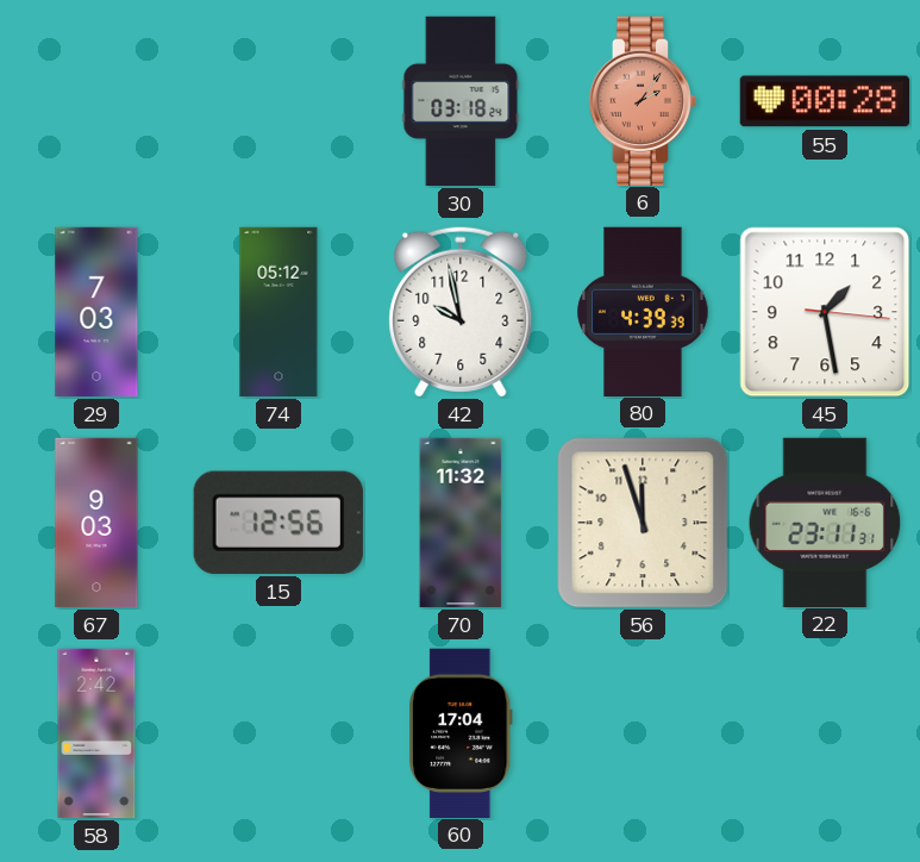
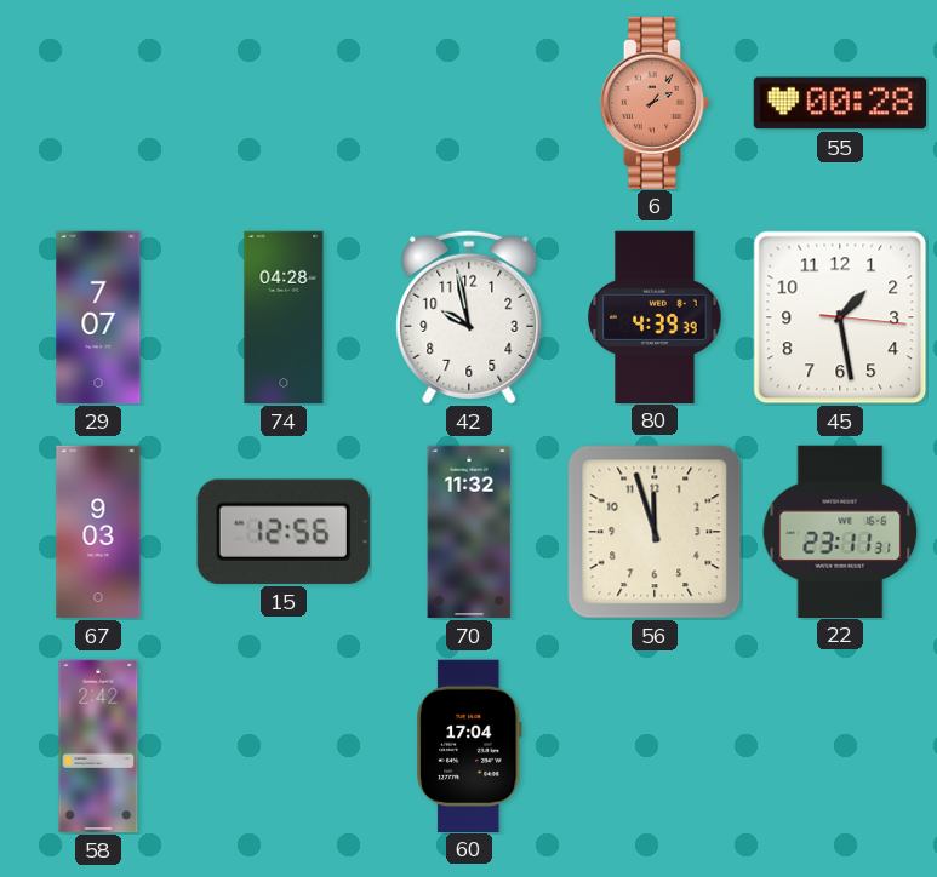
30: 03:18 -> none
29: 7:03 -> 7:07
74: 05:12 -> 04:28
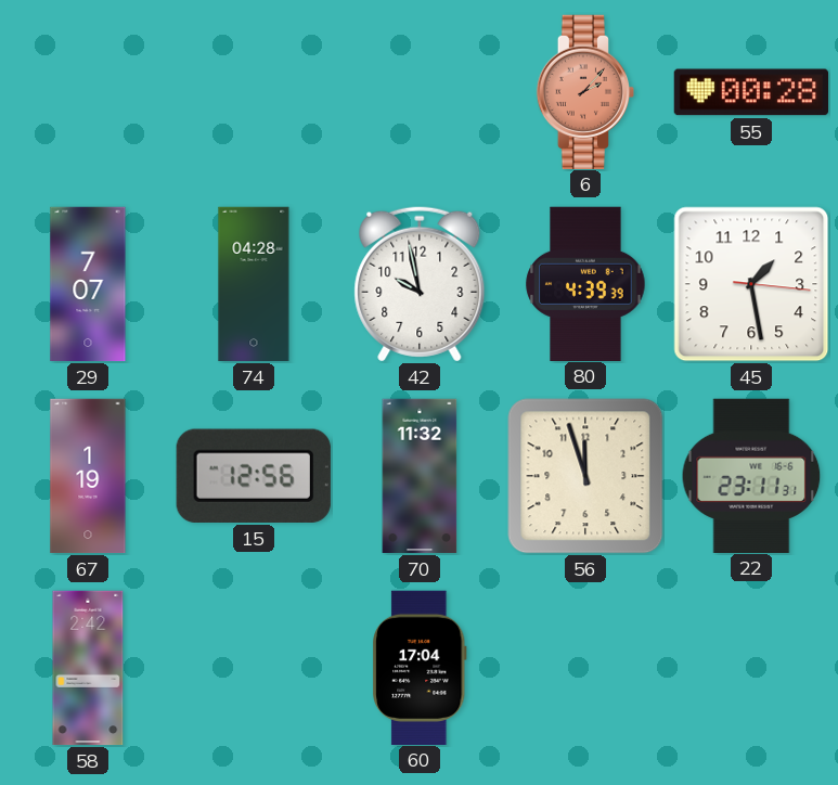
6: 2:06 -> 2:07
67: 9:03 -> 1:19
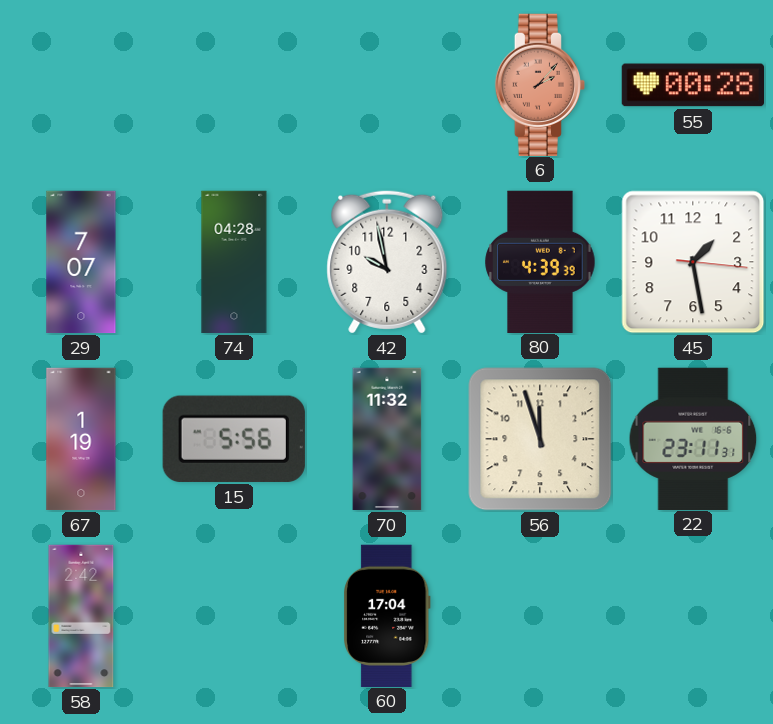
15: 12:56 -> 5:56
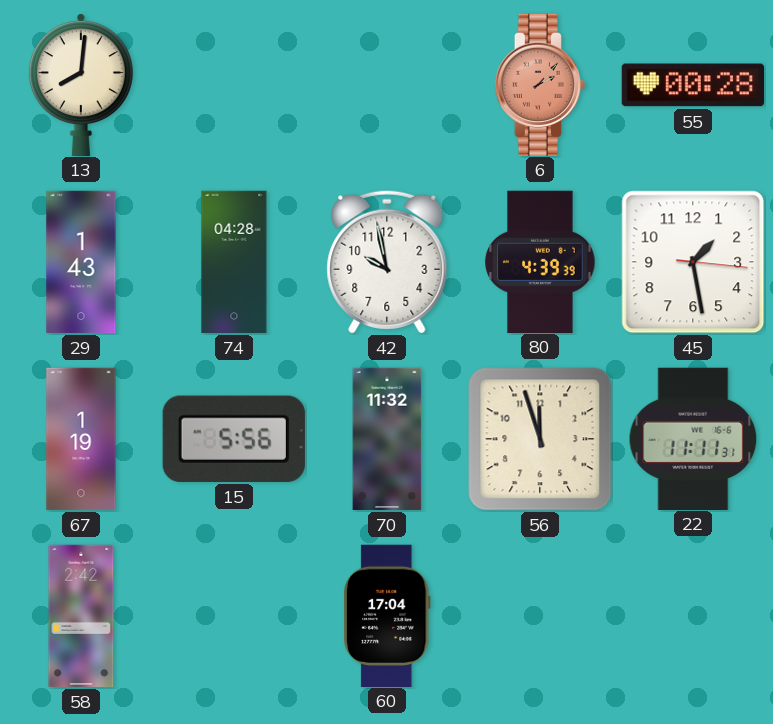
13: none -> 8:01
29: 7:07 -> 1:43
22: 23:11 -> 11:11
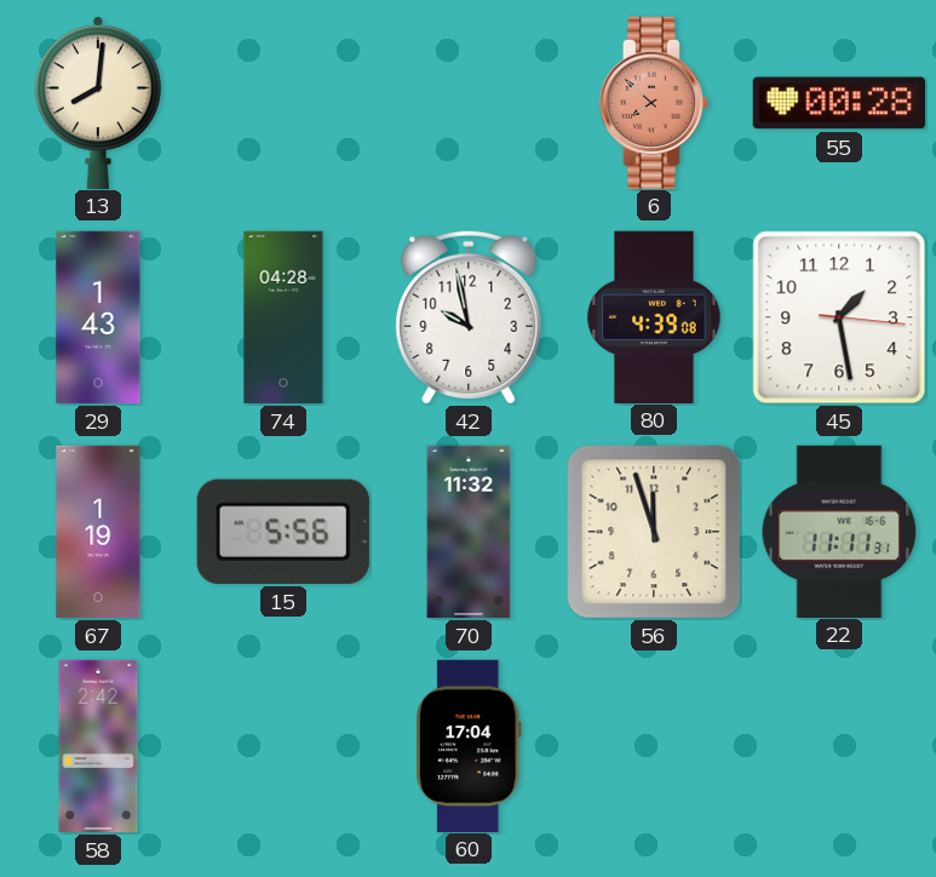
6: 2:07 -> 7:52
80: 4:39:39 -> 4:39:08
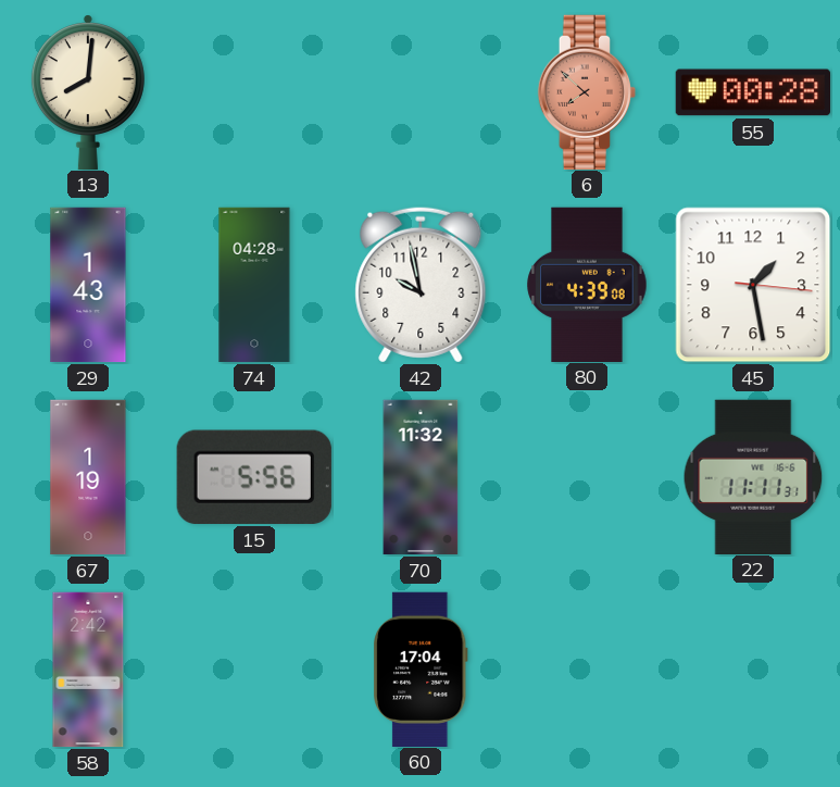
56: 11:57 -> none
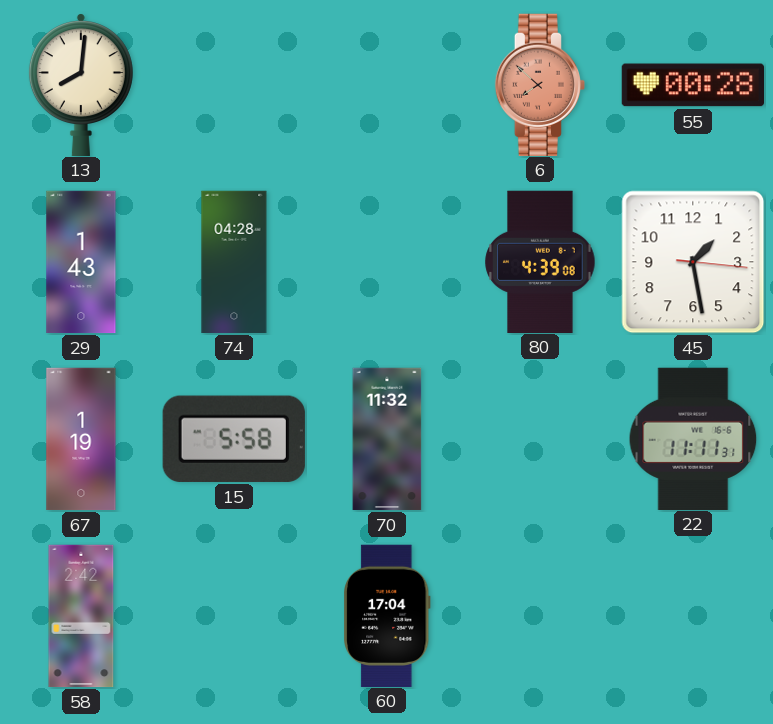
42: 9:58 -> none
15: 5:56 -> 5:58
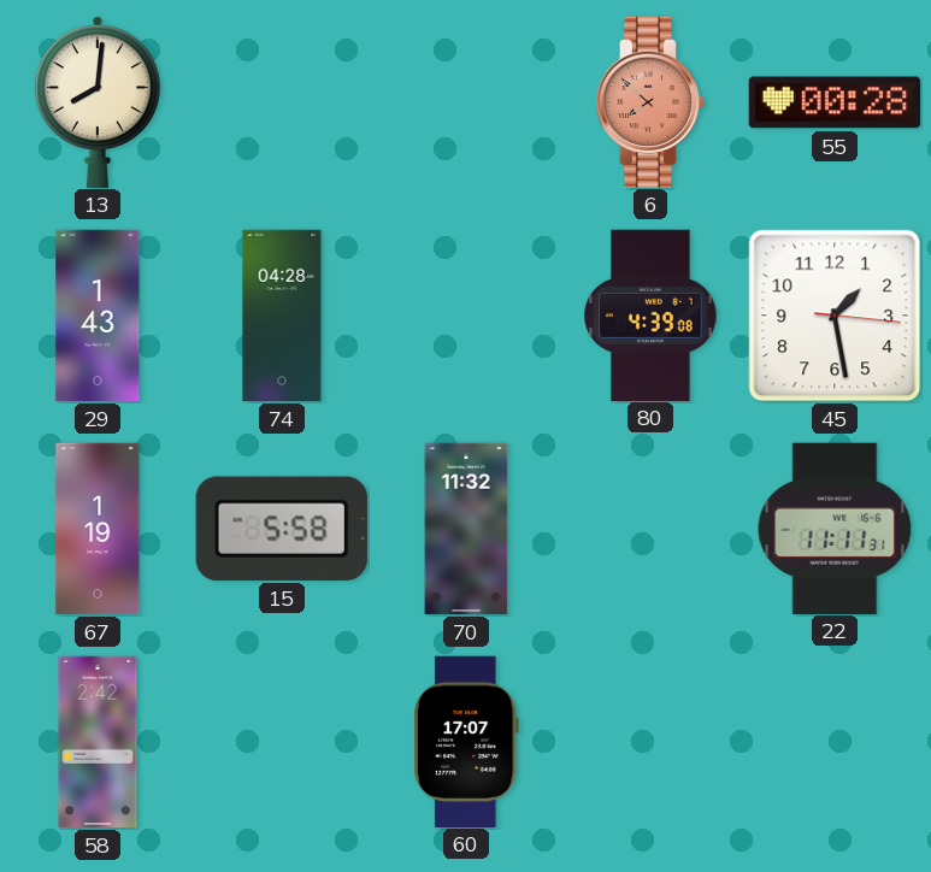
60: 17:04 -> 17:07
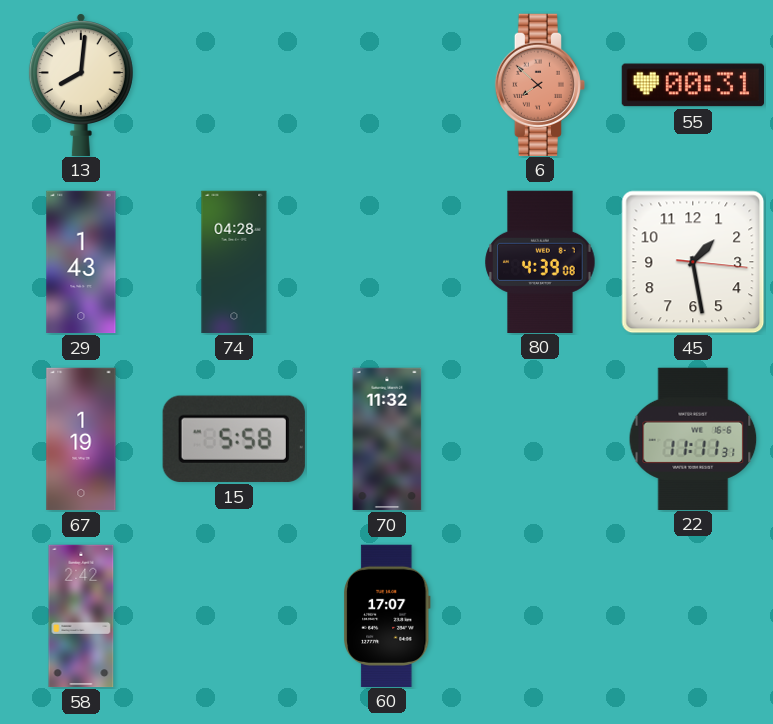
55: 00:28 -> 00:31
